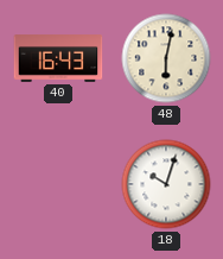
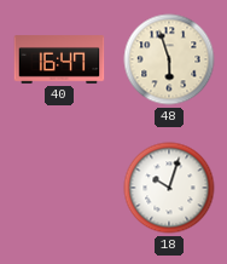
40: 16:43 -> 16:47
48: 6:02 -> 5:57
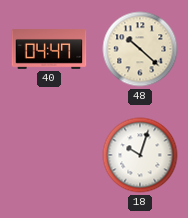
40: 16:47 -> 04:47
48: 5:57 -> 10:22
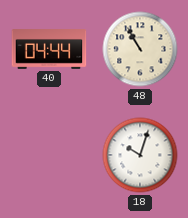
40: 04:47 -> 04:44
48: 10:22 -> 10:55
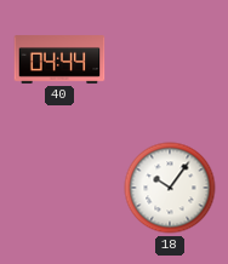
48: 10:55 -> none
18: 10:03 -> 10:06
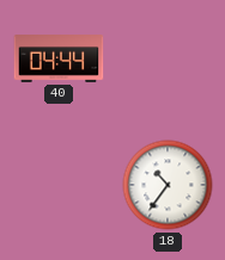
18: 10:06 -> 10:36
